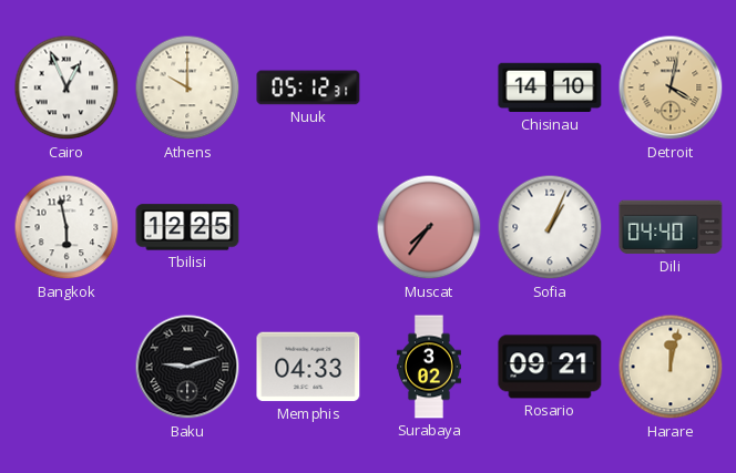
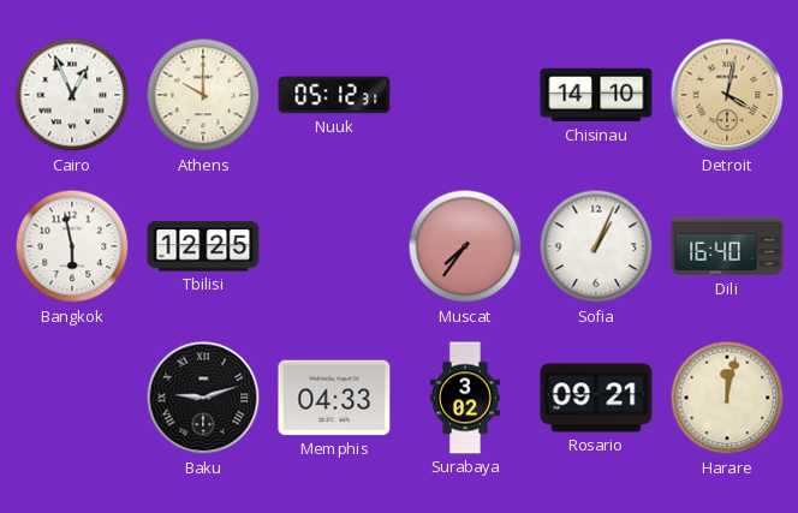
Dili: 04:40 -> 16:40
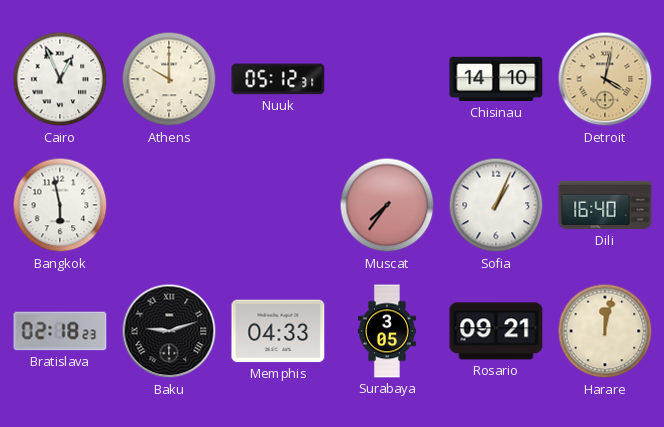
Tbilisi: 12:25 -> none
Bratislava: none -> 02:18
Surabaya: 3:02 -> 3:05
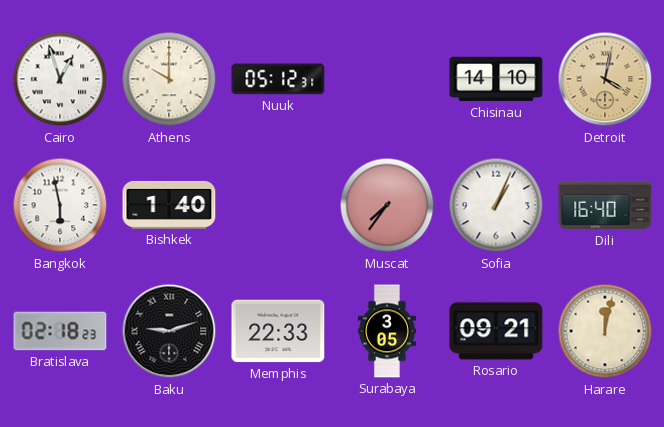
Cairo: 12:56 -> 12:57
Bishkek: none -> 1:40
Memphis: 04:33 -> 22:33
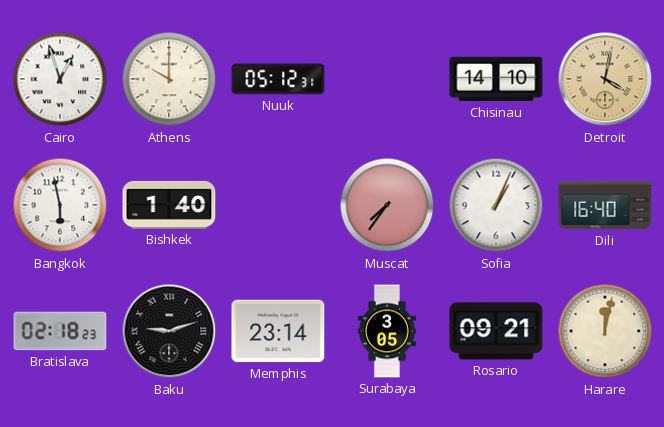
Memphis: 22:33 -> 23:14
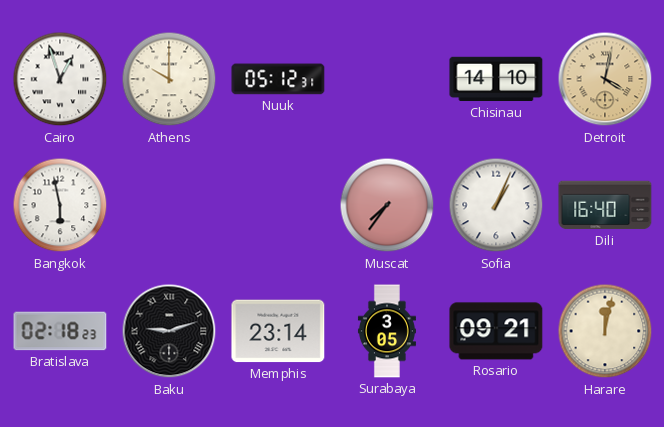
Bishkek: 1:40 -> none
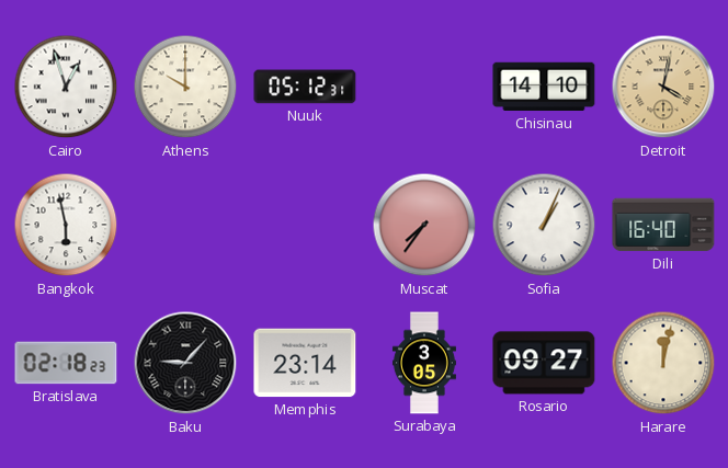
Baku: 9:12 -> 9:07
Rosario: 09:21 -> 09:27
